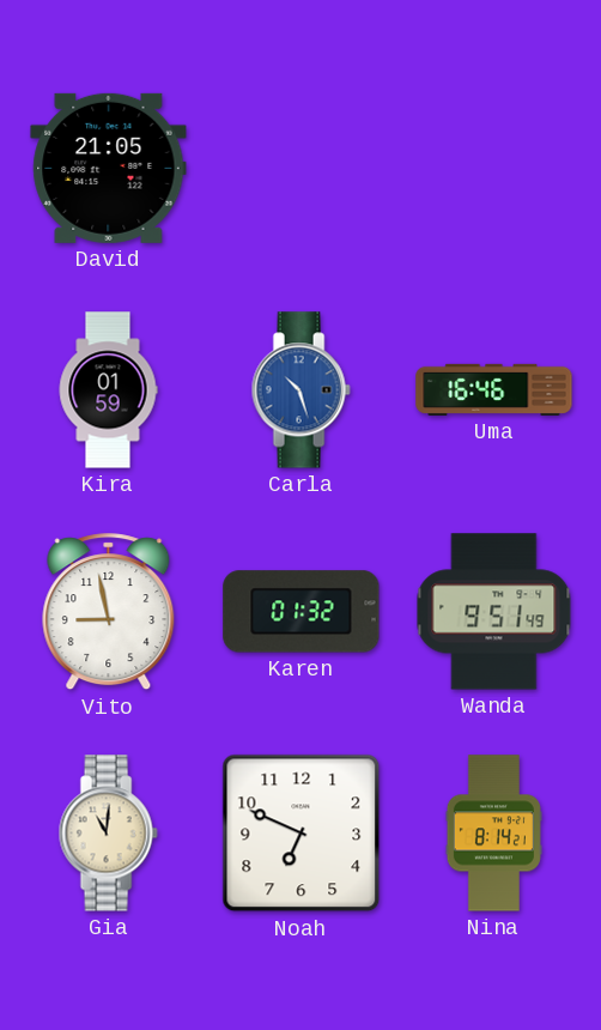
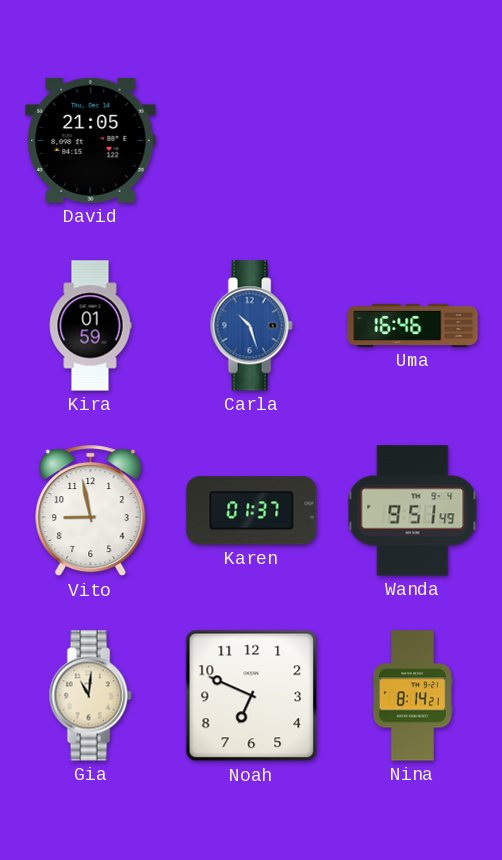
Karen: 01:32 -> 01:37
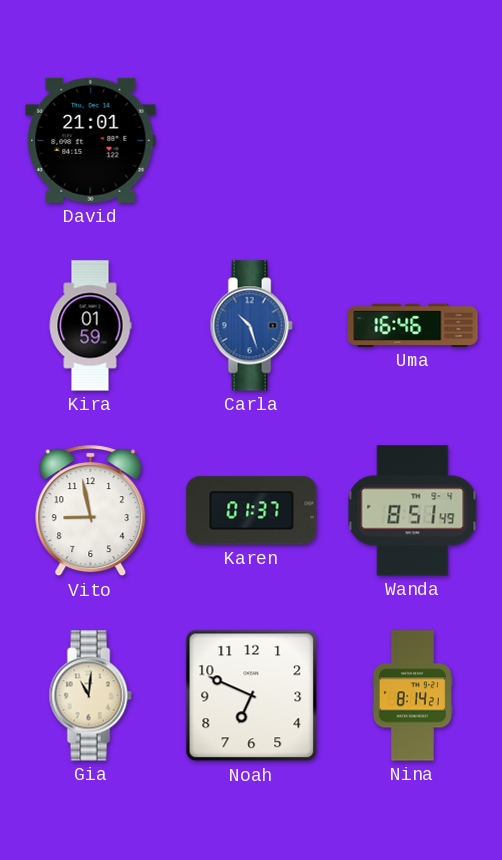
David: 21:05 -> 21:01
Wanda: 9:51 -> 8:51
